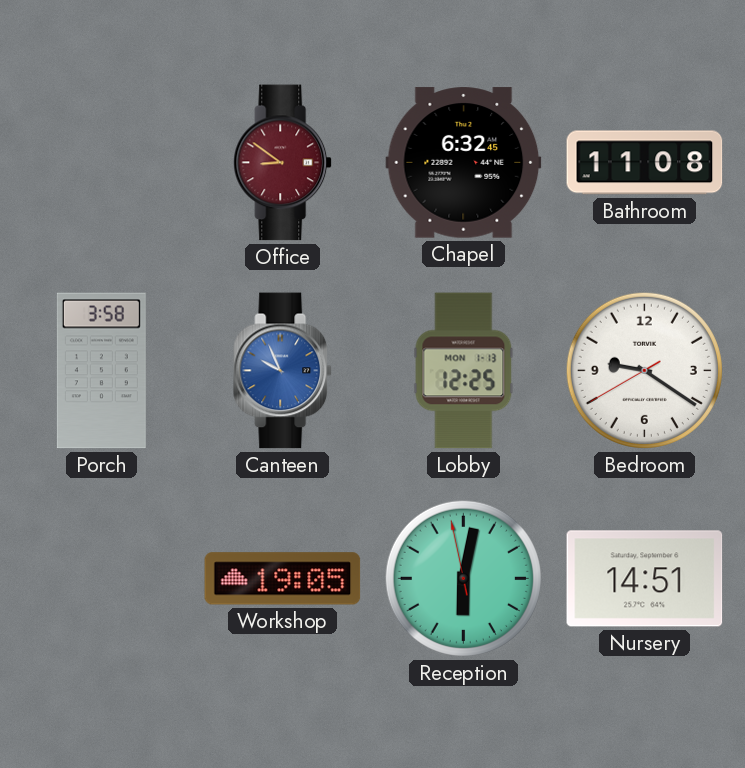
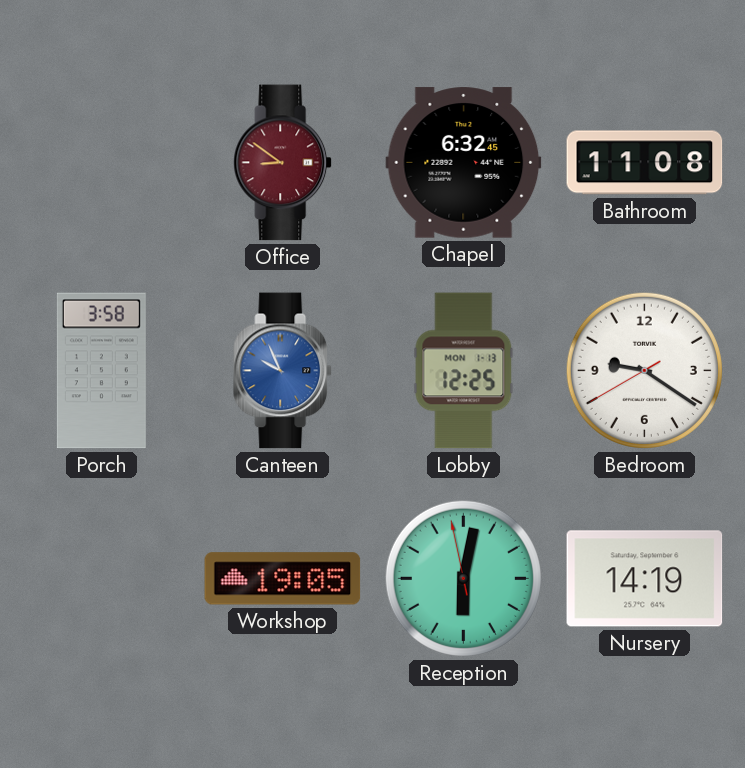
Nursery: 14:51 -> 14:19
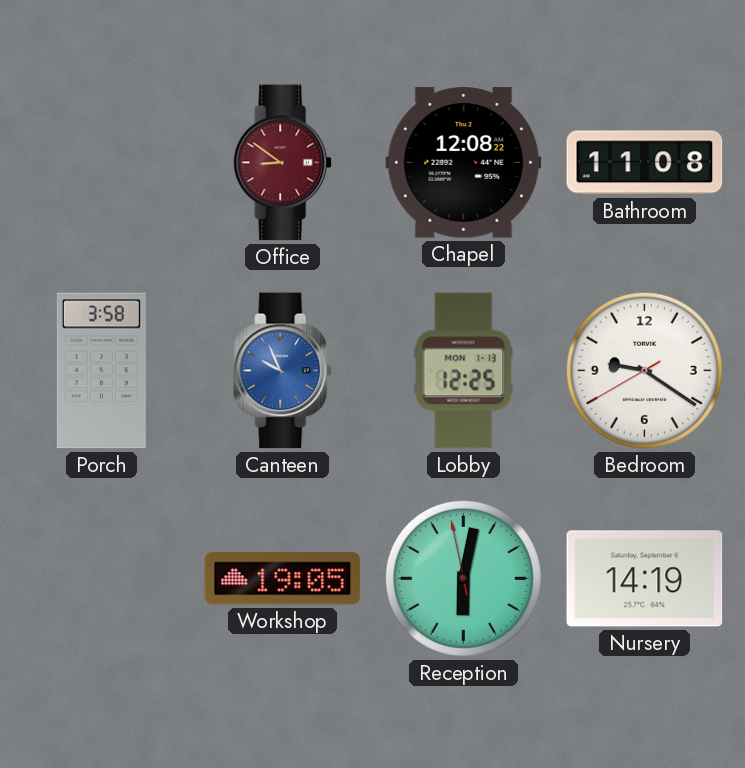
Chapel: 6:32 -> 12:08
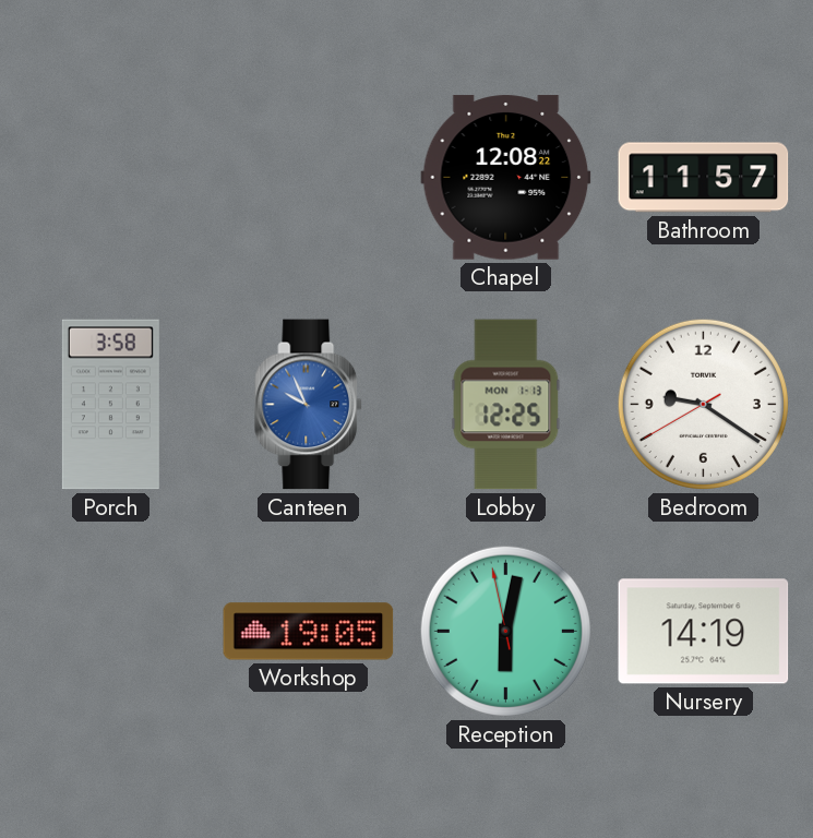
Office: 8:51 -> none
Bathroom: 11:08 -> 11:57
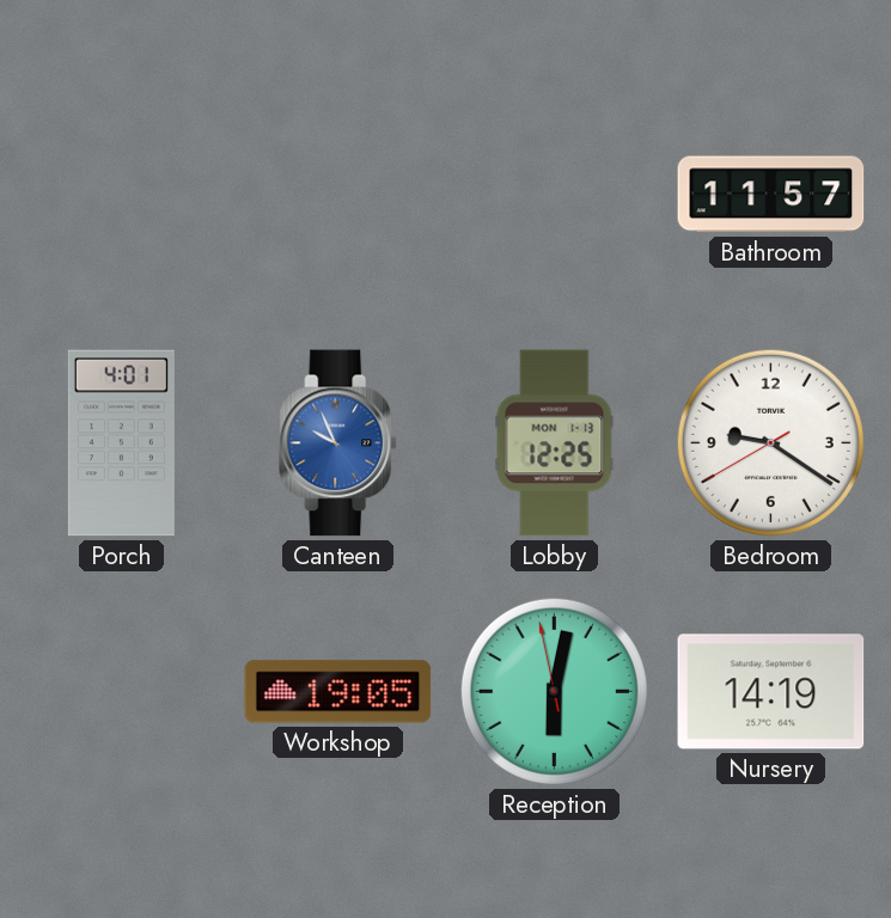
Chapel: 12:08 -> none
Porch: 3:58 -> 4:01
